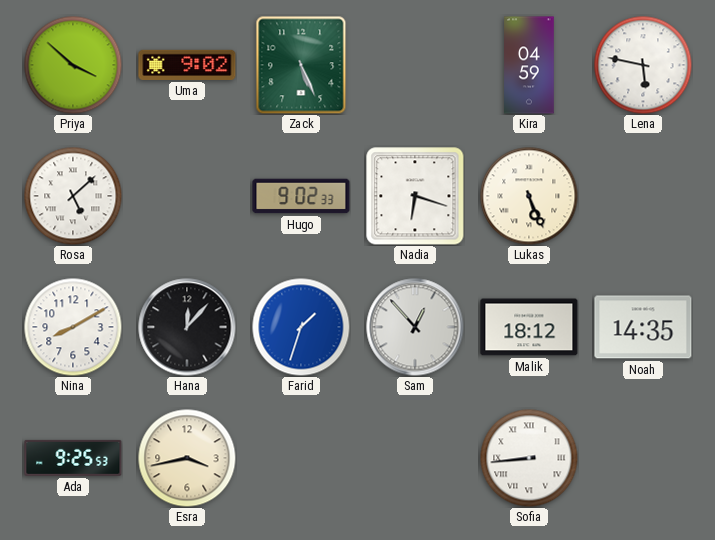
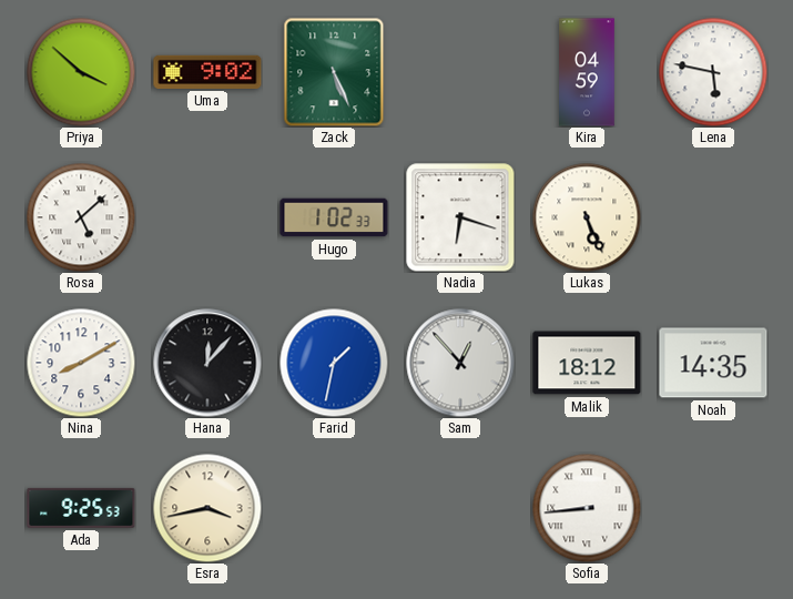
Hugo: 9:02 -> 1:02
Farid: 1:33 -> 1:32
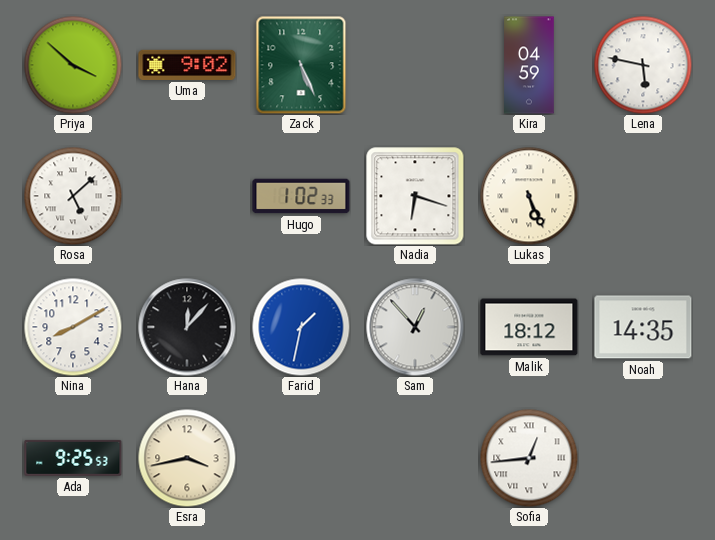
Sofia: 8:44 -> 12:44
